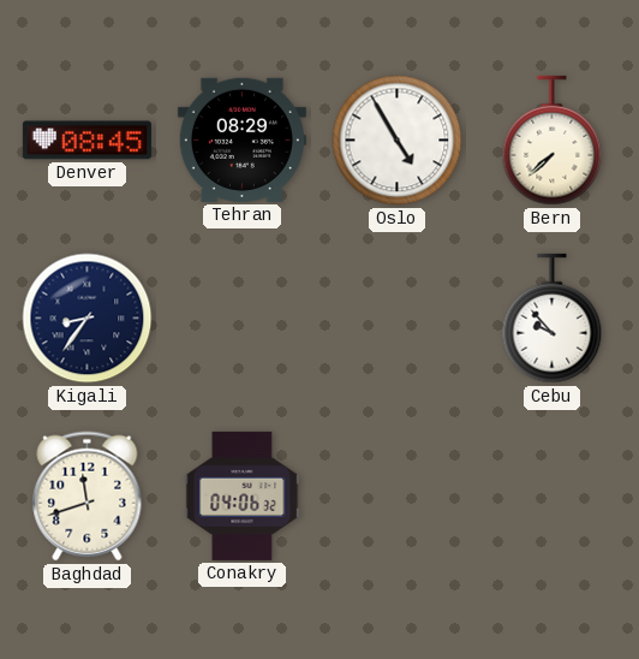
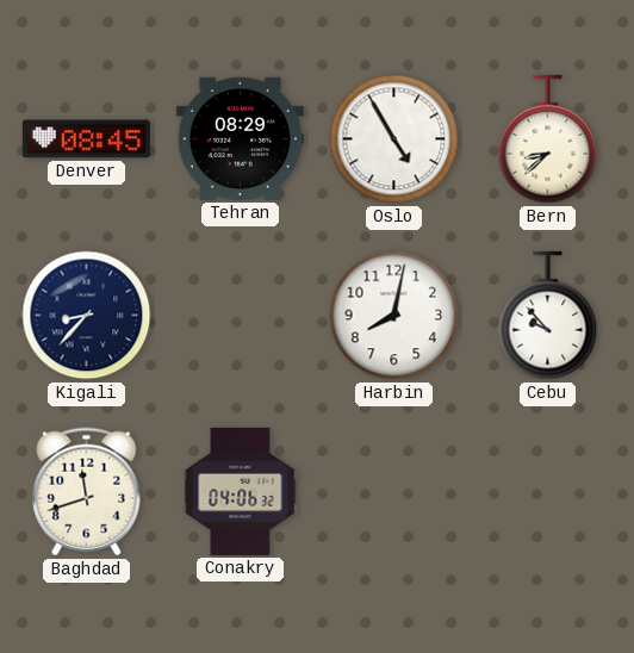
Bern: 7:38 -> 8:38
Kigali: 8:36 -> 8:37
Harbin: none -> 8:02
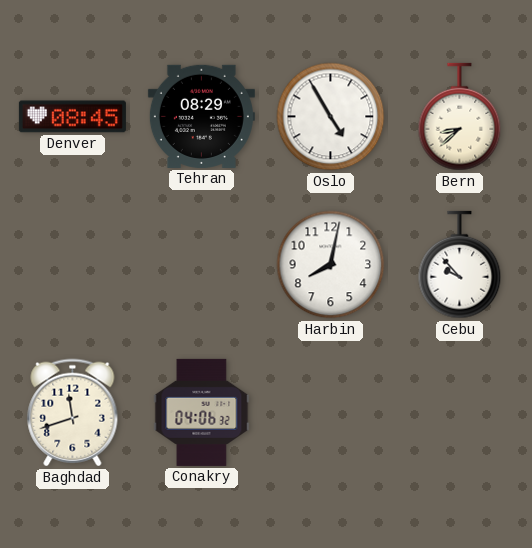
Kigali: 8:37 -> none
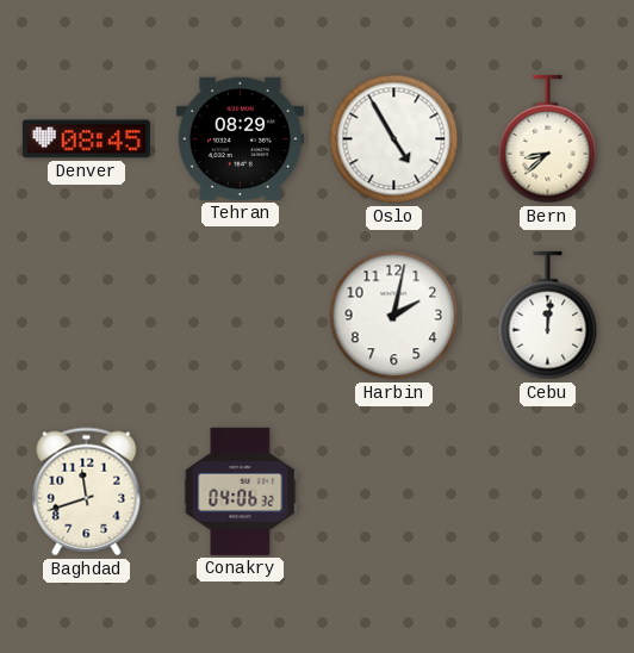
Harbin: 8:02 -> 2:02
Cebu: 9:53 -> 12:01
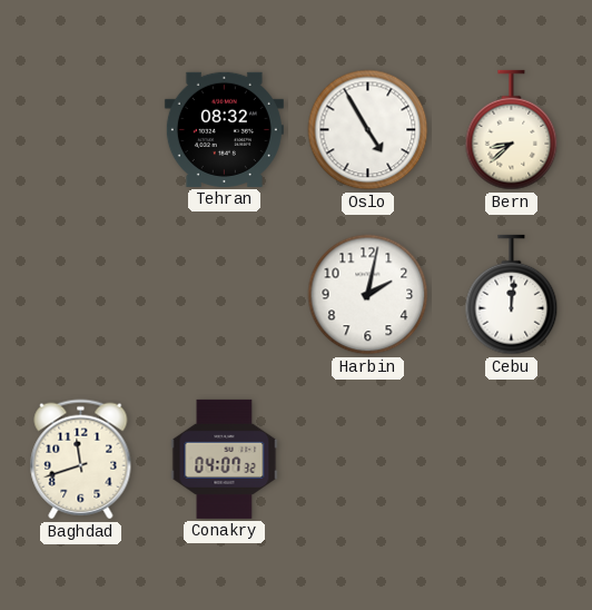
Denver: 08:45 -> none
Tehran: 08:29 -> 08:32
Conakry: 04:06 -> 04:07
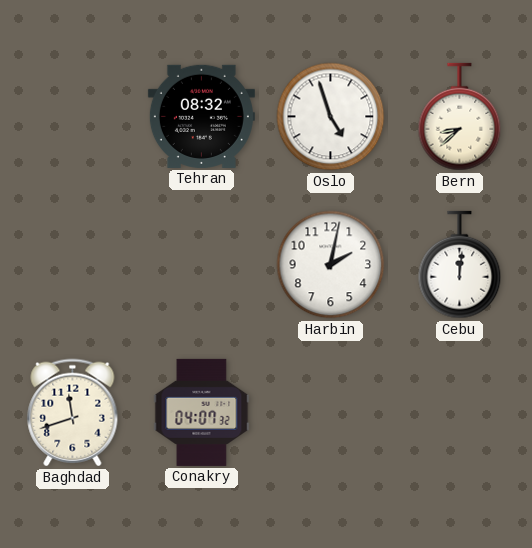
Oslo: 4:55 -> 4:57
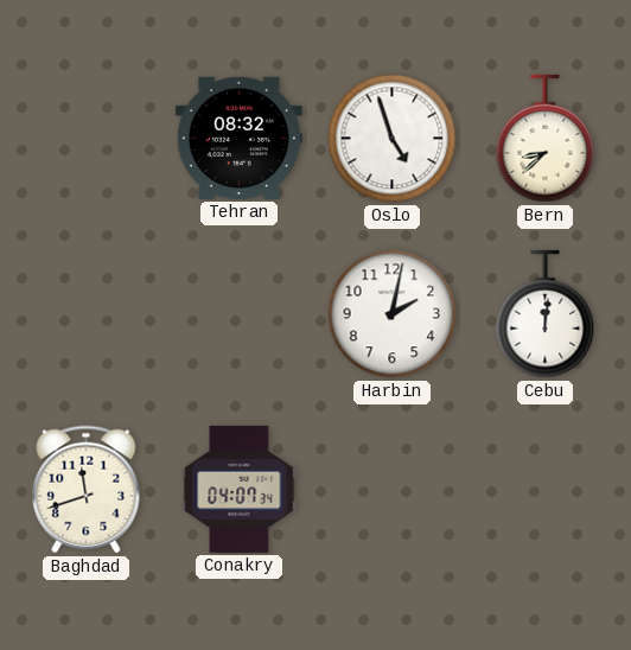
Conakry: 04:07:32 -> 04:07:34
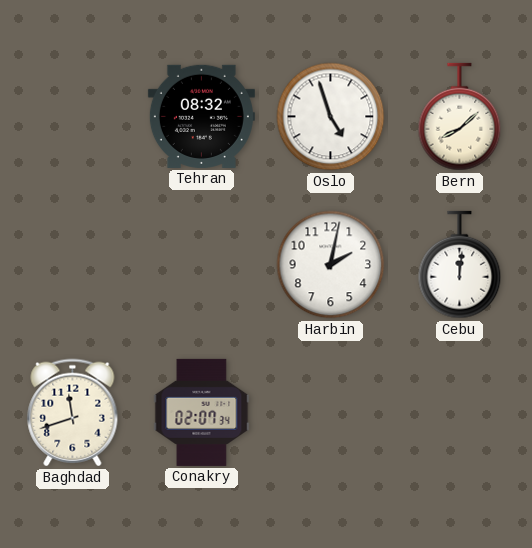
Bern: 8:38 -> 8:08
Conakry: 04:07 -> 02:07
